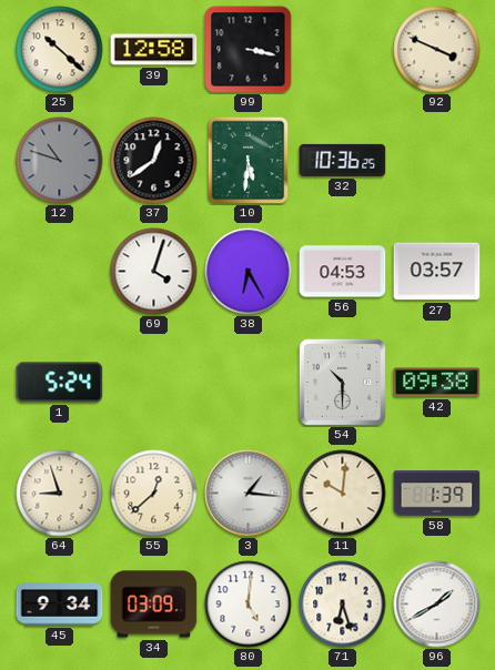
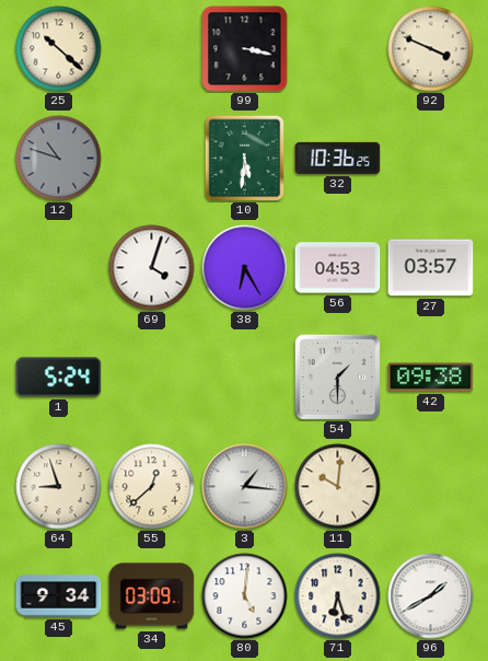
39: 12:58 -> none
37: 12:39 -> none
54: 10:30 -> 1:30
58: 1:39 -> none
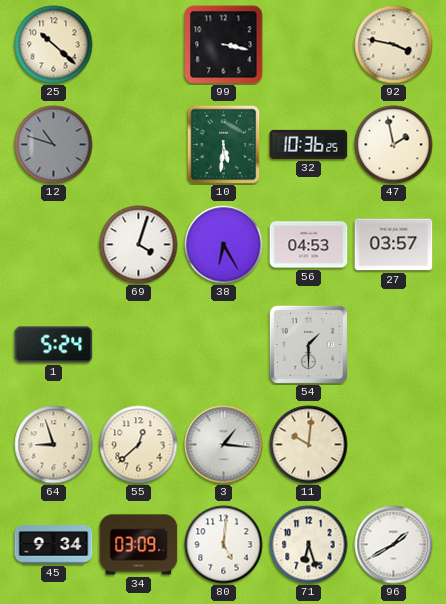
92: 3:49 -> 3:47
47: none -> 1:58
42: 09:38 -> none
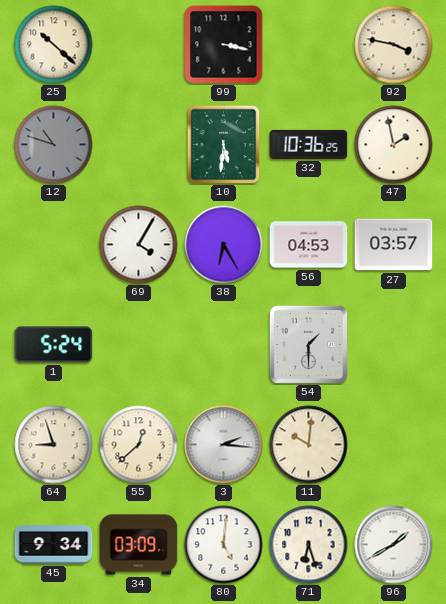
69: 4:03 -> 4:05
3: 1:16 -> 2:16
